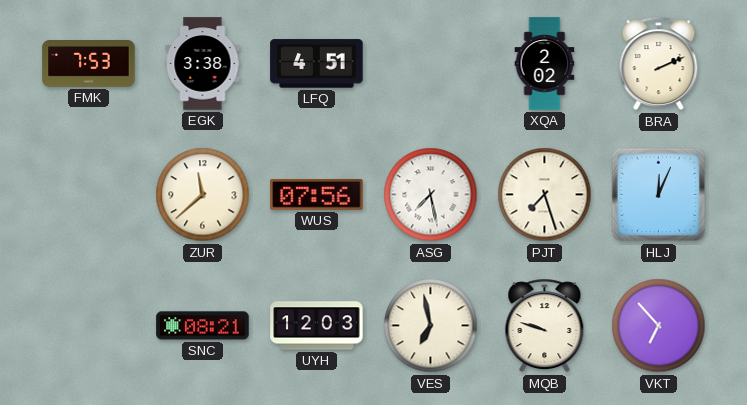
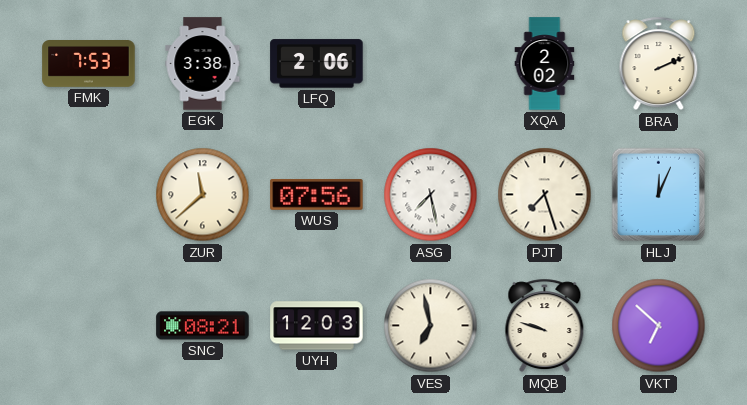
LFQ: 4:51 -> 2:06
VKT: 6:53 -> 6:52
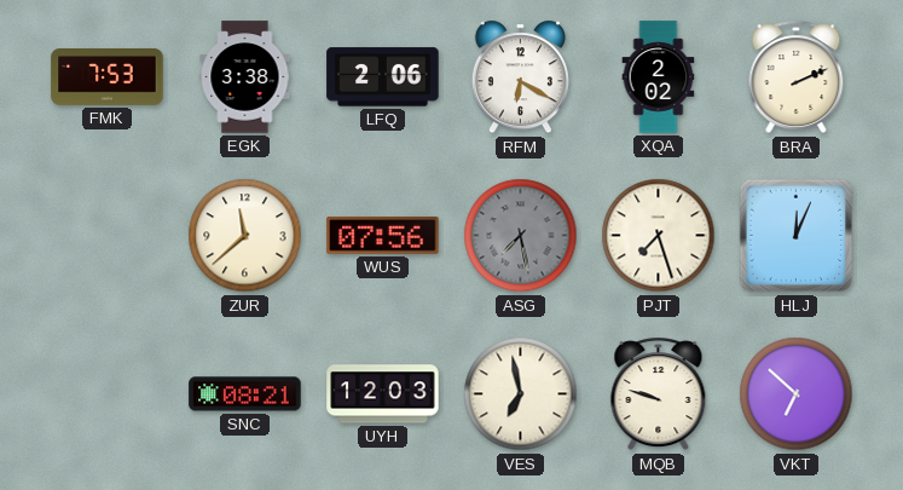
RFM: none -> 6:20
ASG dial: white -> grey
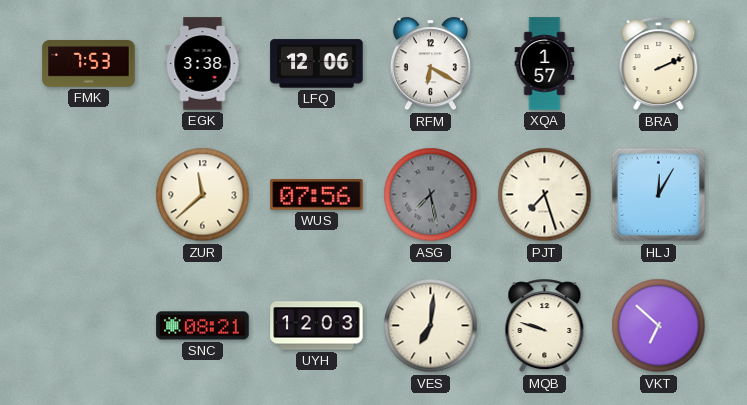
LFQ: 2:06 -> 12:06
XQA: 2:02 -> 1:57
HLJ: 12:04 -> 12:05
VES: 6:58 -> 7:01
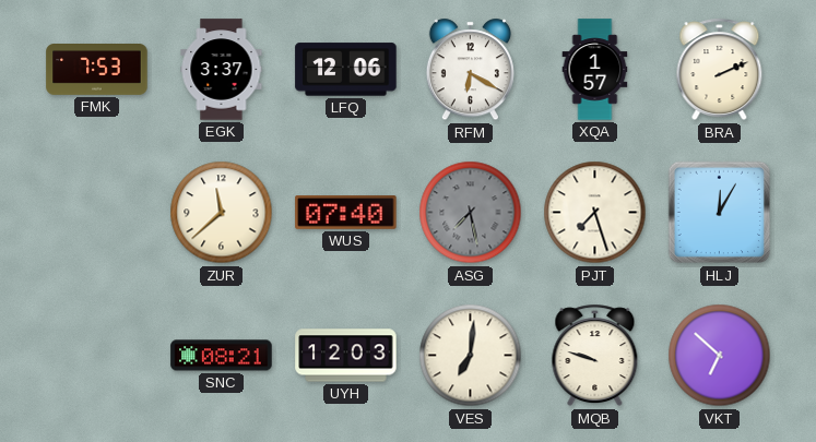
EGK: 3:38 -> 3:37
WUS: 07:56 -> 07:40
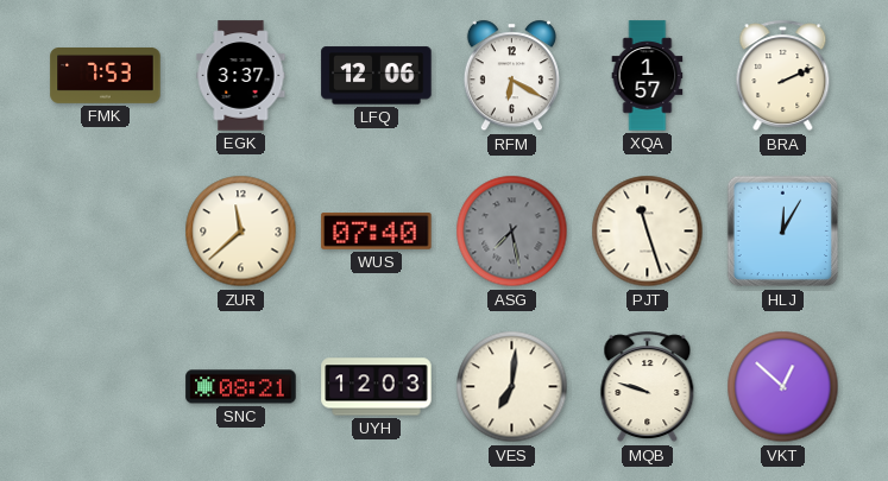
PJT: 7:27 -> 11:27
VKT: 6:52 -> 12:52
